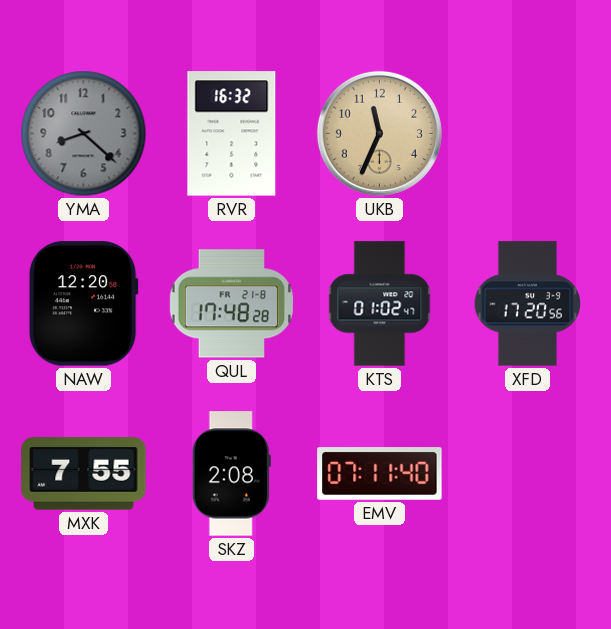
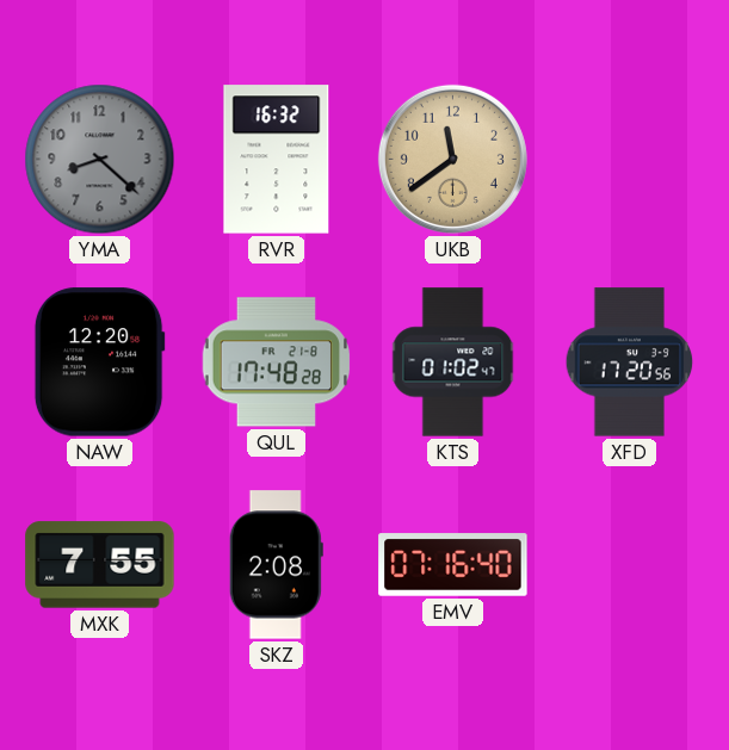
UKB: 11:34 -> 11:39
EMV: 07:11 -> 07:16
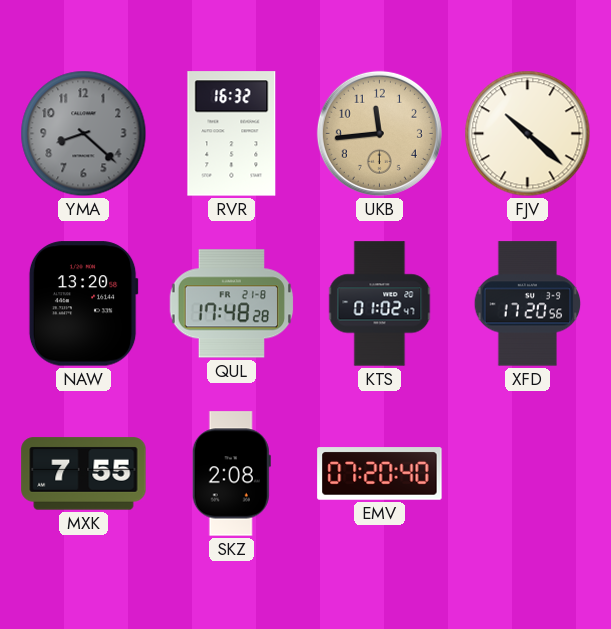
UKB: 11:39 -> 11:44
FJV: none -> 10:22
NAW: 12:20 -> 13:20
EMV: 07:16 -> 07:20
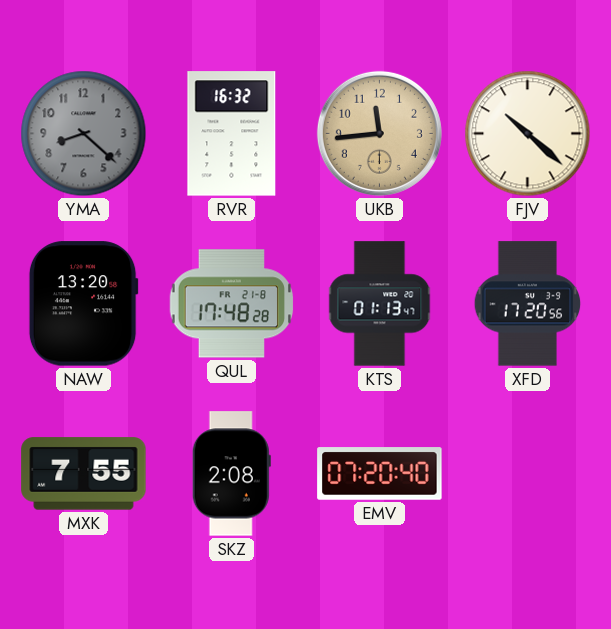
KTS: 01:02 -> 01:13
